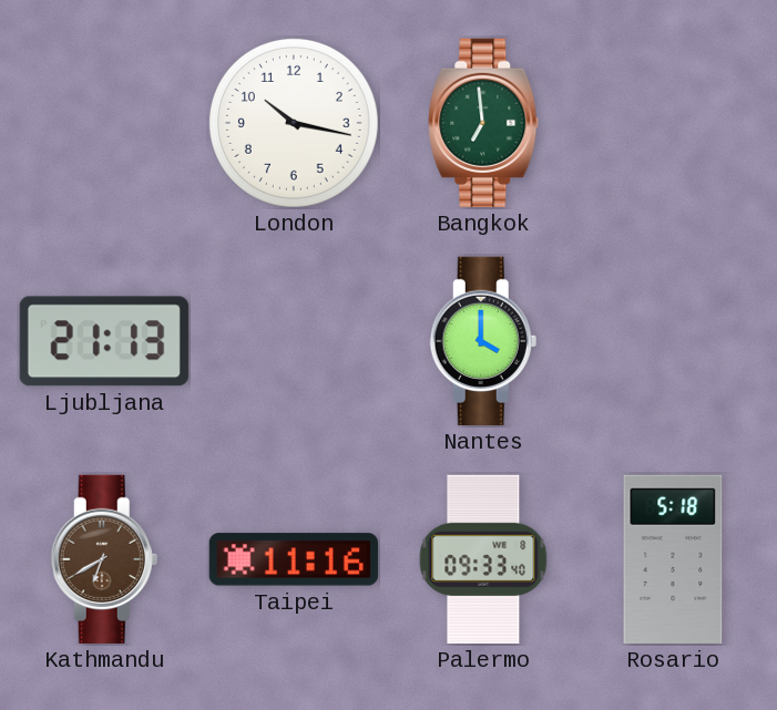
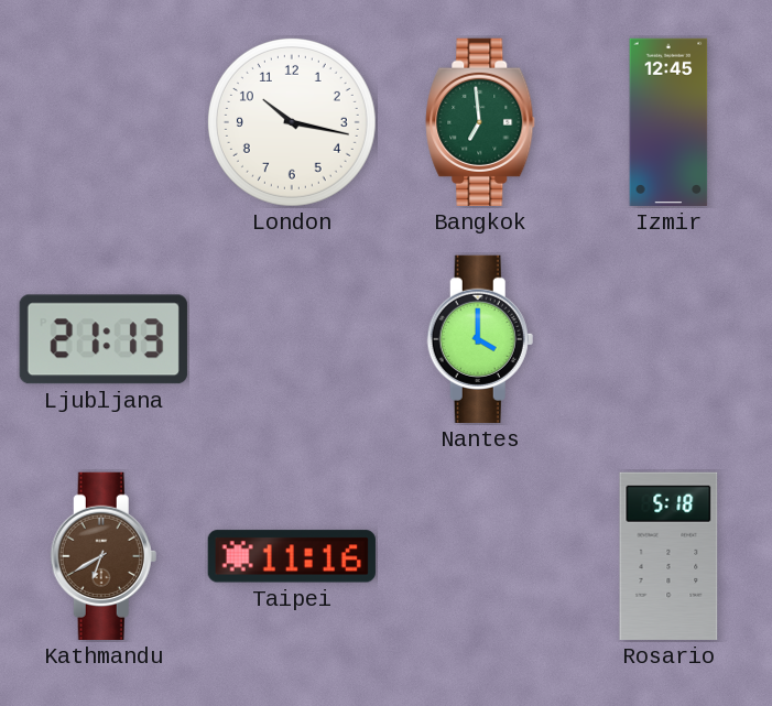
Izmir: none -> 12:45
Palermo: 09:33 -> none
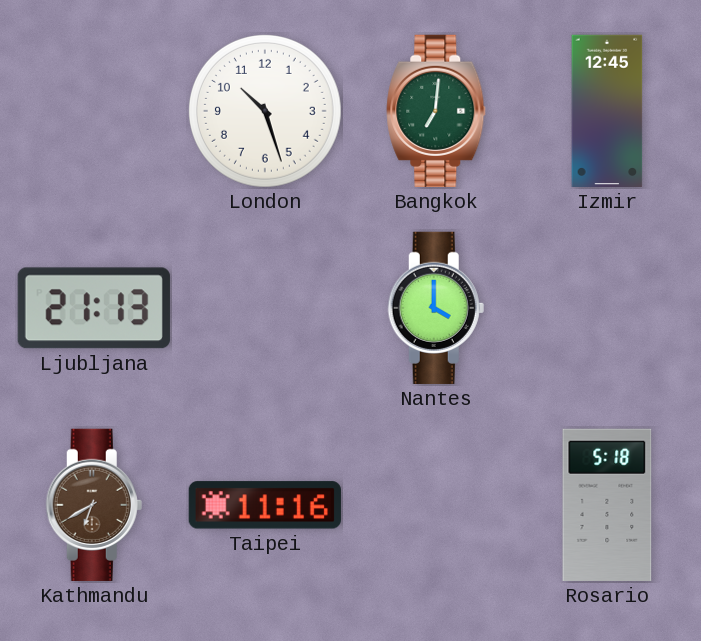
London: 10:17 -> 10:27
Bangkok: 6:59 -> 7:01
